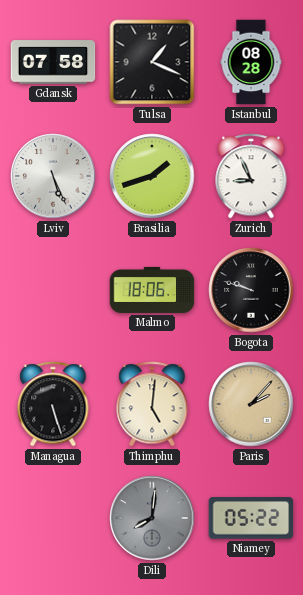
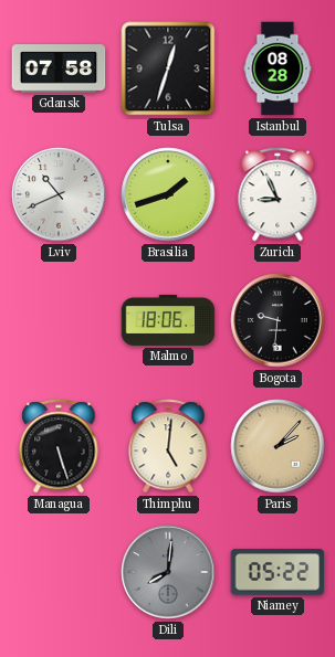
Tulsa: 1:19 -> 12:33
Lviv: 5:26 -> 10:41
Bogota: 9:48 -> 9:31
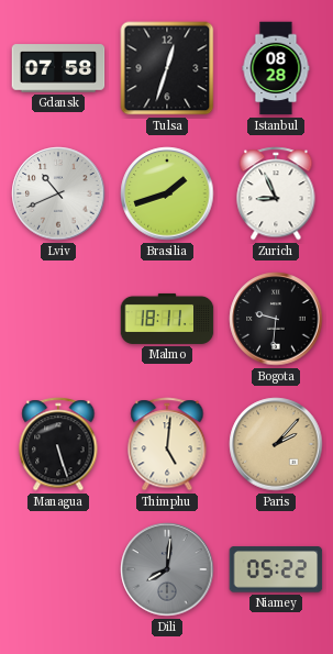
Malmo: 18:06 -> 18:11
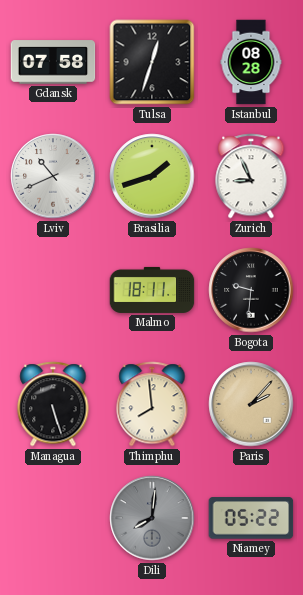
Thimphu: 5:01 -> 7:59
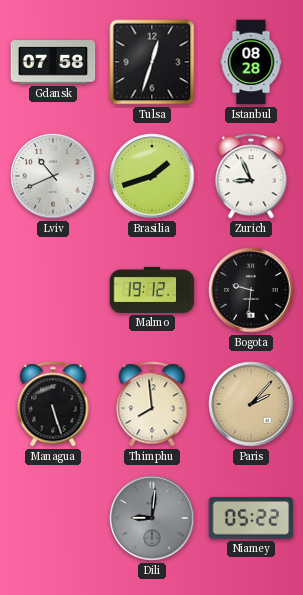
Malmo: 18:11 -> 19:12
Dili: 8:01 -> 9:01
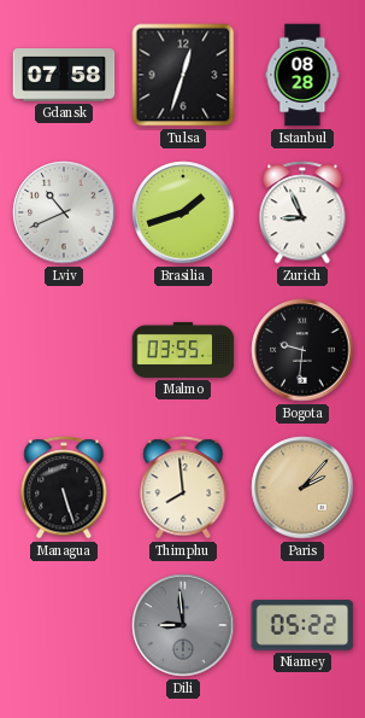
Malmo: 19:12 -> 03:55
Dili: 9:01 -> 8:59
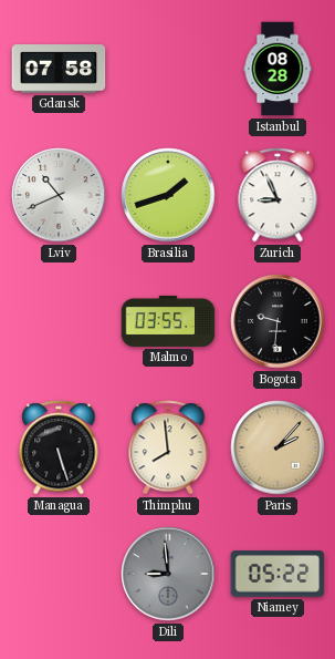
Tulsa: 12:33 -> none
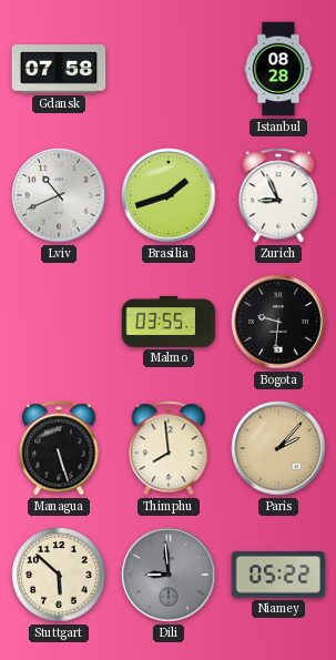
Stuttgart: none -> 5:52
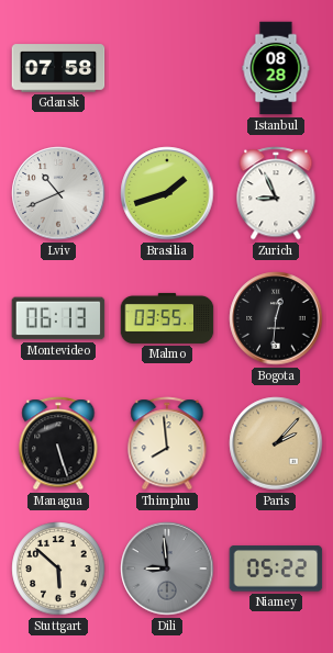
Montevideo: none -> 06:13
Bogota: 9:31 -> 12:31
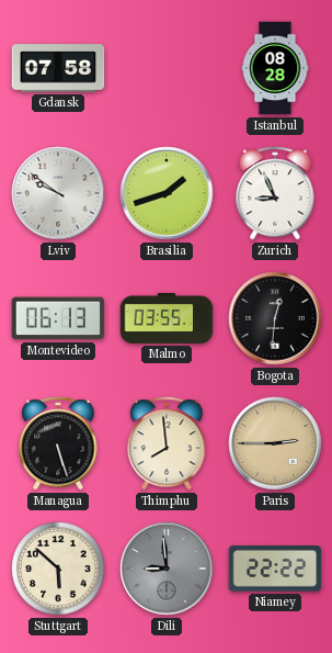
Lviv: 10:41 -> 9:51
Paris: 2:07 -> 2:45
Niamey: 05:22 -> 22:22
